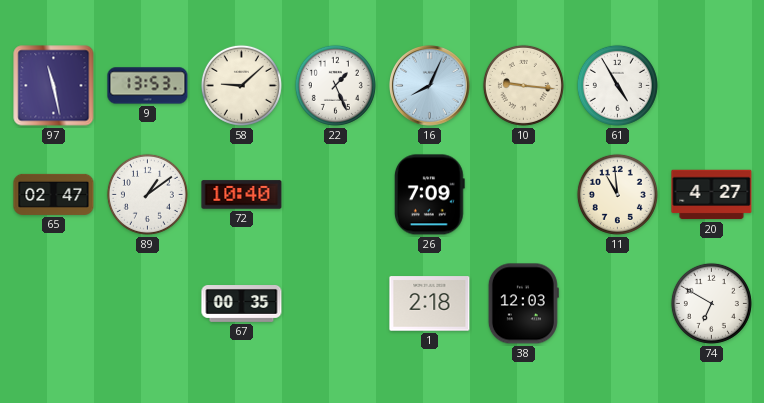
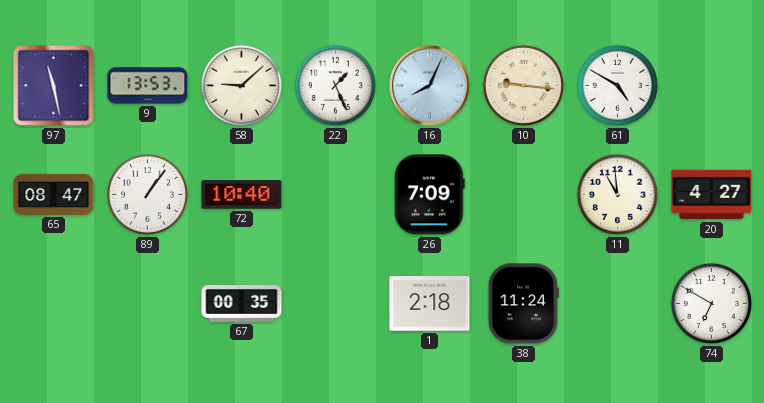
61: 4:55 -> 4:50
65: 02:47 -> 08:47
89: 1:09 -> 1:06
38: 12:03 -> 11:24
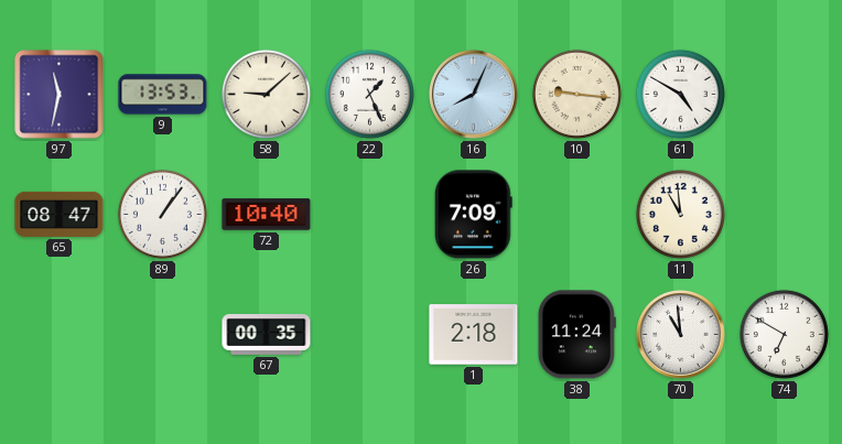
97: 11:28 -> 11:32
20: 4:27 -> none
70: none -> 10:59
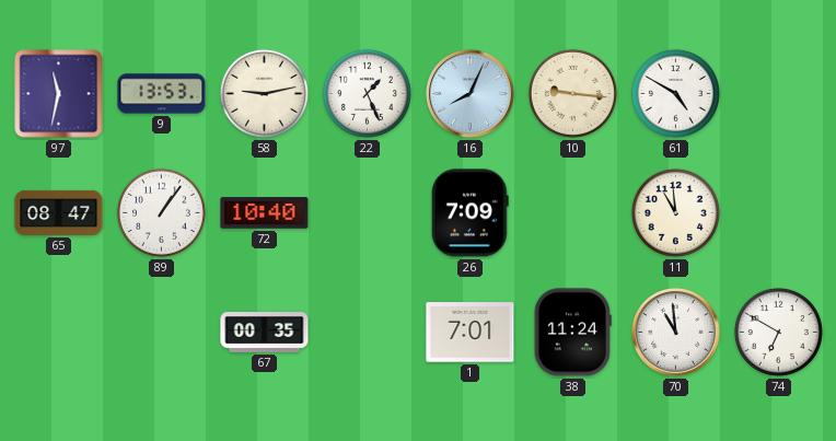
58: 9:08 -> 9:13
1: 2:18 -> 7:01
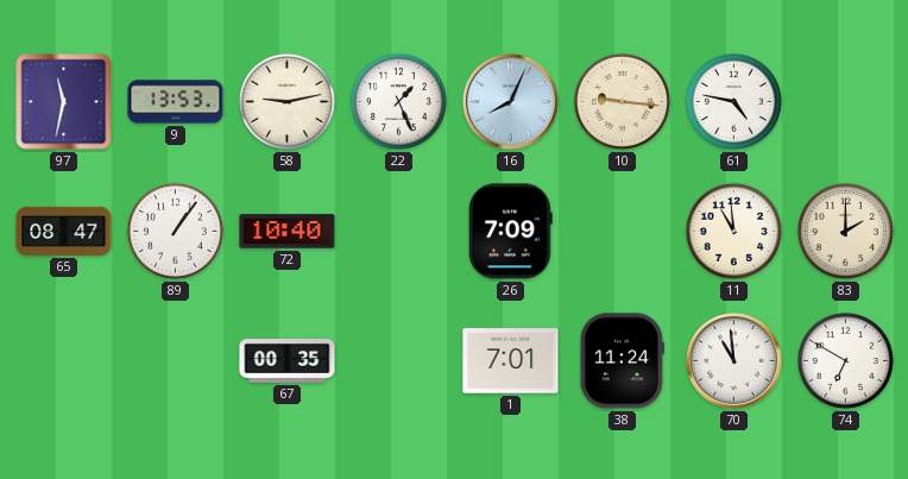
61: 4:50 -> 4:47
83: none -> 2:00
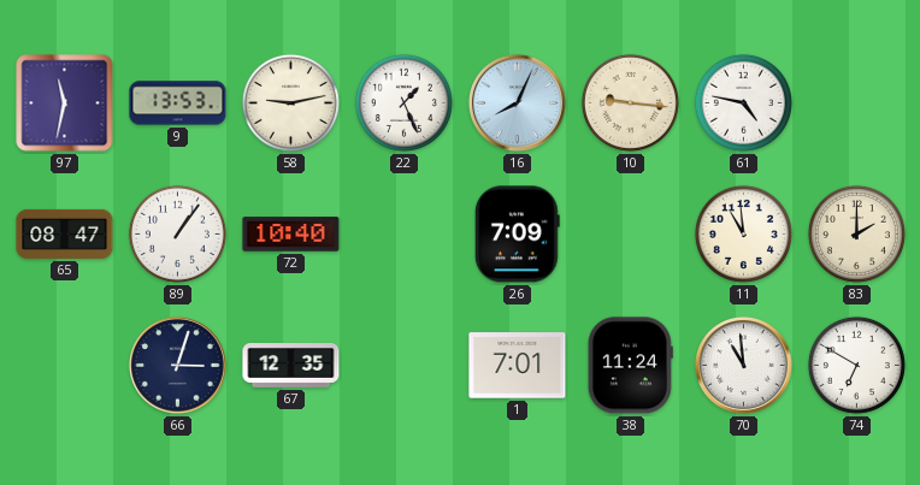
66: none -> 3:03
67: 00:35 -> 12:35
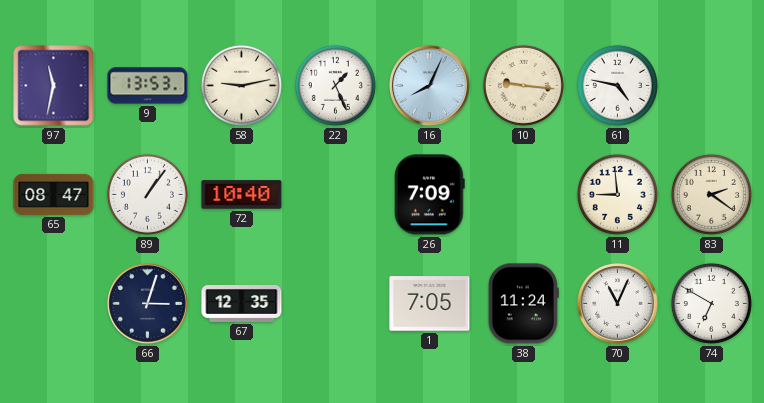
11: 10:59 -> 8:59
83: 2:00 -> 2:21
1: 7:01 -> 7:05
70: 10:59 -> 11:04
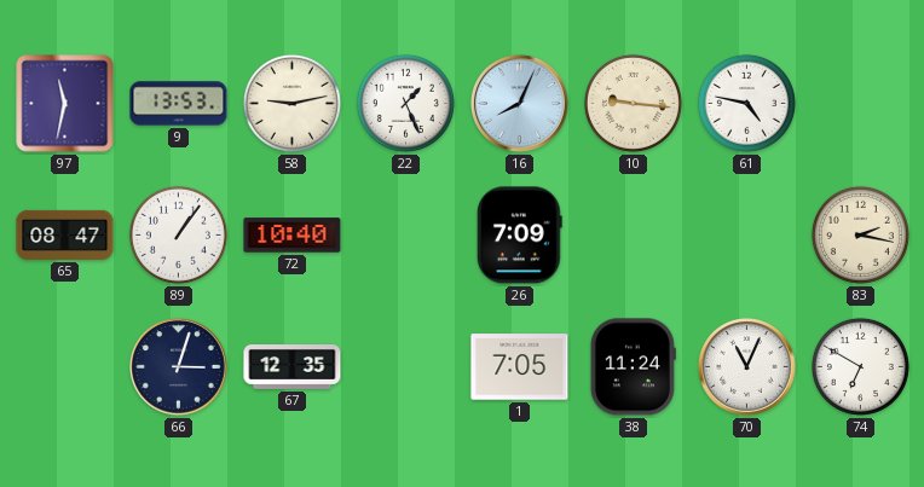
11: 8:59 -> none
83: 2:21 -> 2:17
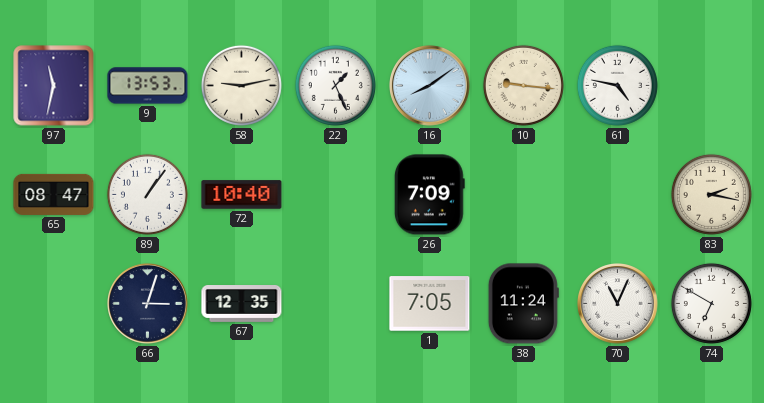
16: 8:04 -> 8:09
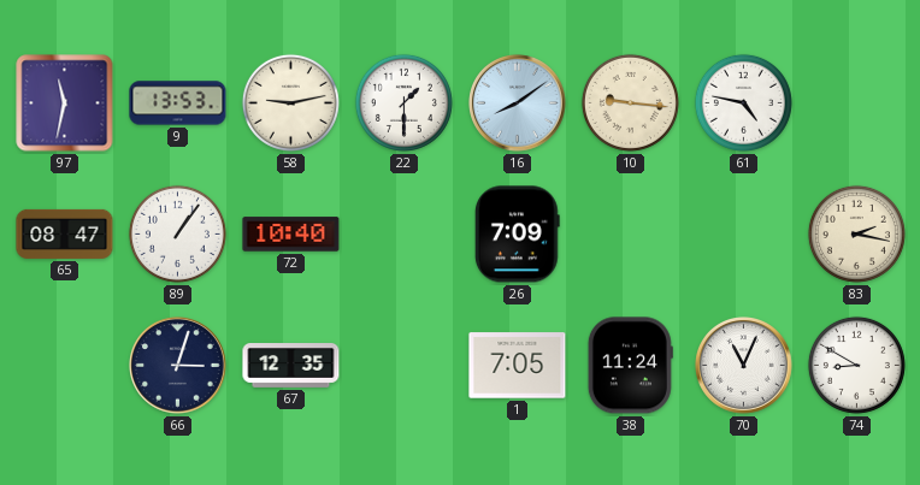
22: 1:26 -> 1:30
74: 6:50 -> 8:50
